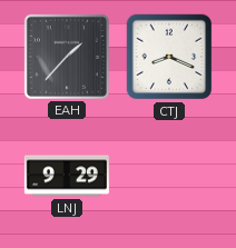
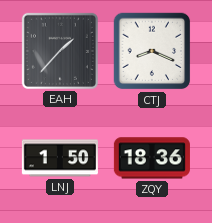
LNJ: 9:29 -> 1:50
ZQY: none -> 18:36
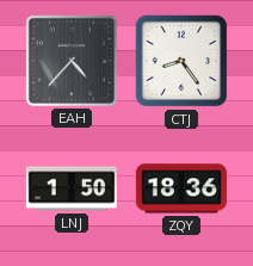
EAH: 1:37 -> 4:37
CTJ: 8:19 -> 8:24
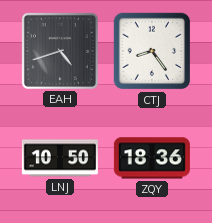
EAH: 4:37 -> 4:42
LNJ: 1:50 -> 10:50
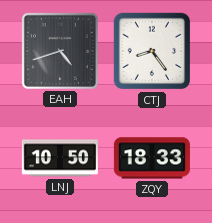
ZQY: 18:36 -> 18:33
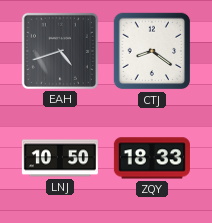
CTJ: 8:24 -> 8:21
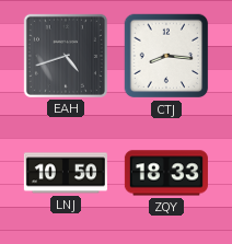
CTJ: 8:21 -> 8:16
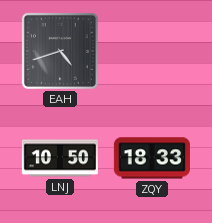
CTJ: 8:16 -> none
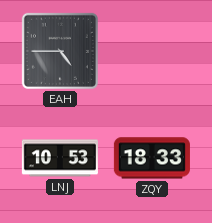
EAH: 4:42 -> 4:45
LNJ: 10:50 -> 10:53
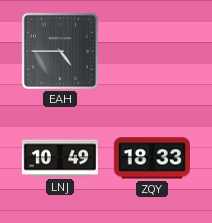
LNJ: 10:53 -> 10:49
